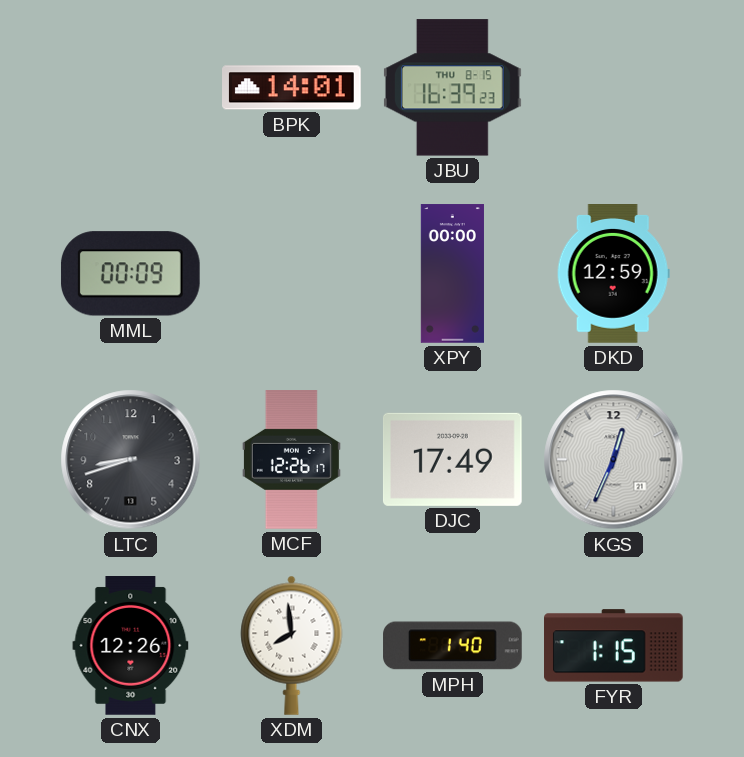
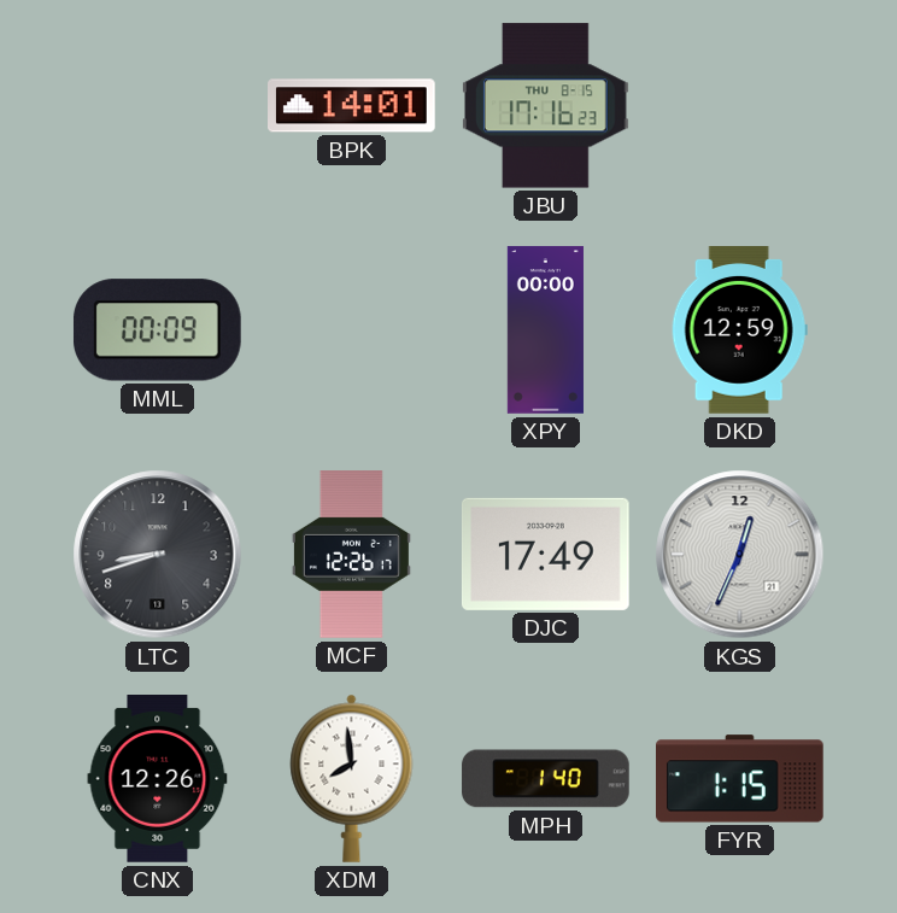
JBU: 16:39 -> 17:16
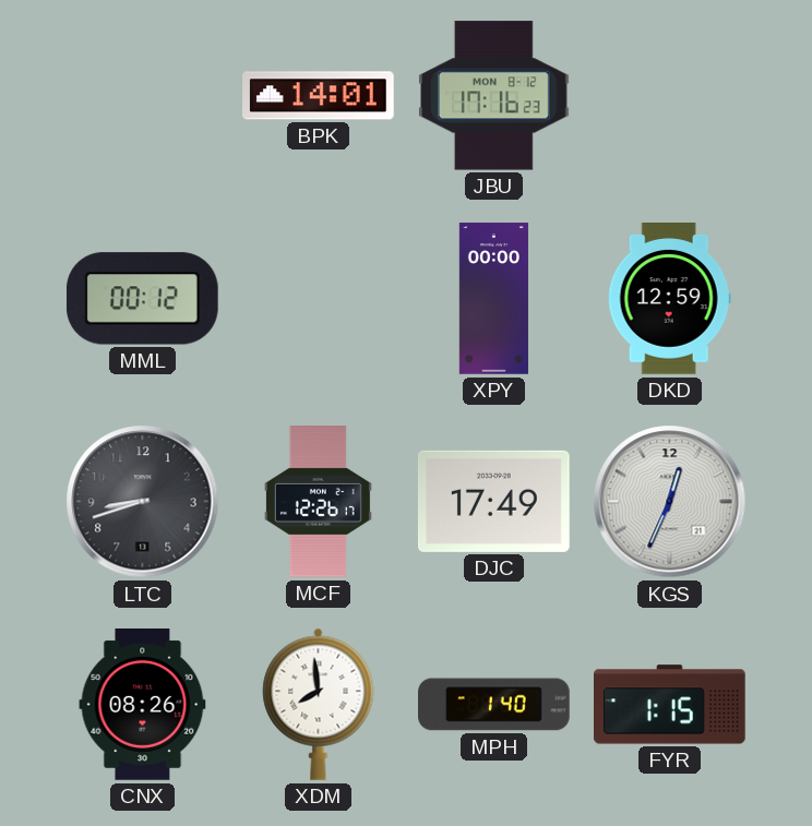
JBU date: THU 8-15 -> MON 8-12
MML: 00:09 -> 00:12
CNX: 12:26 -> 08:26
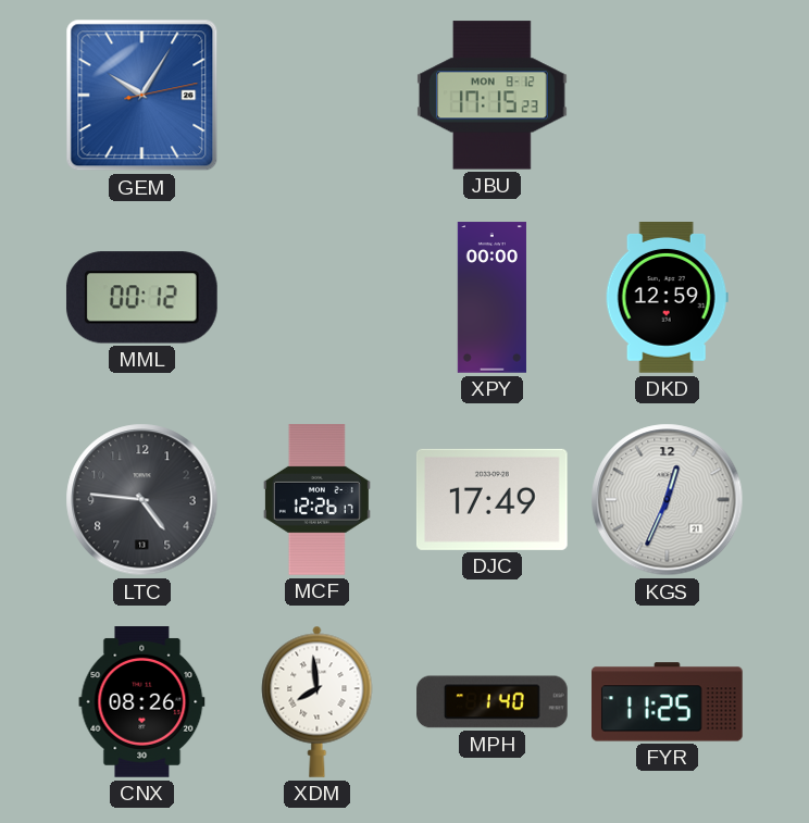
GEM: none -> 10:05
BPK: 14:01 -> none
JBU: 17:16 -> 17:15
LTC: 8:42 -> 4:46
FYR: 1:15 -> 11:25
